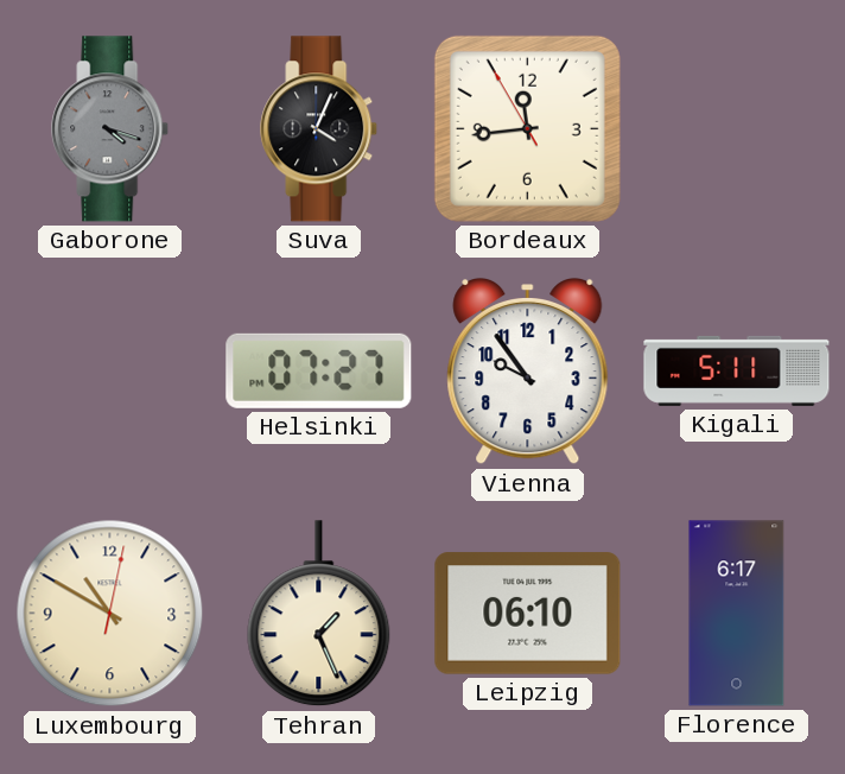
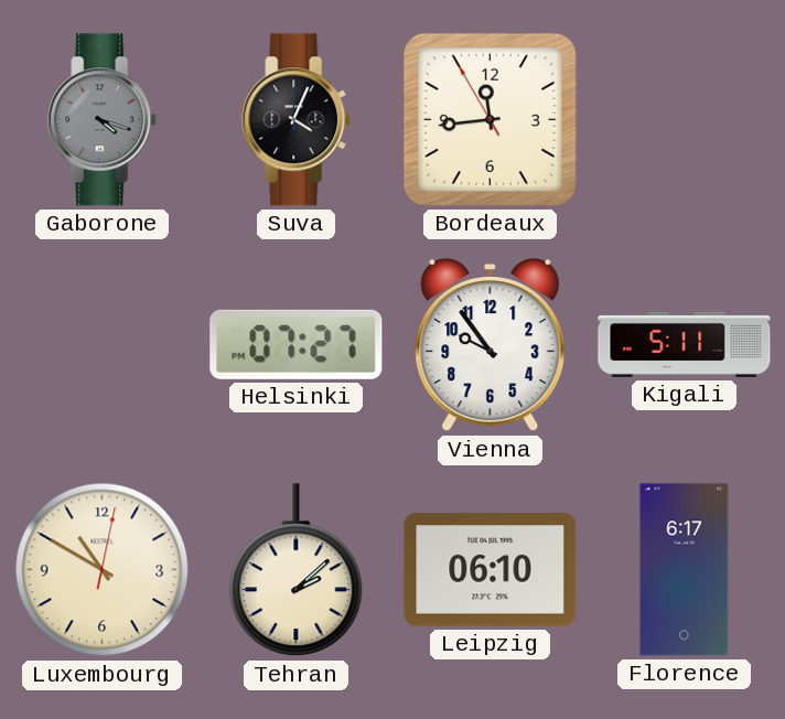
Tehran: 1:26 -> 2:08
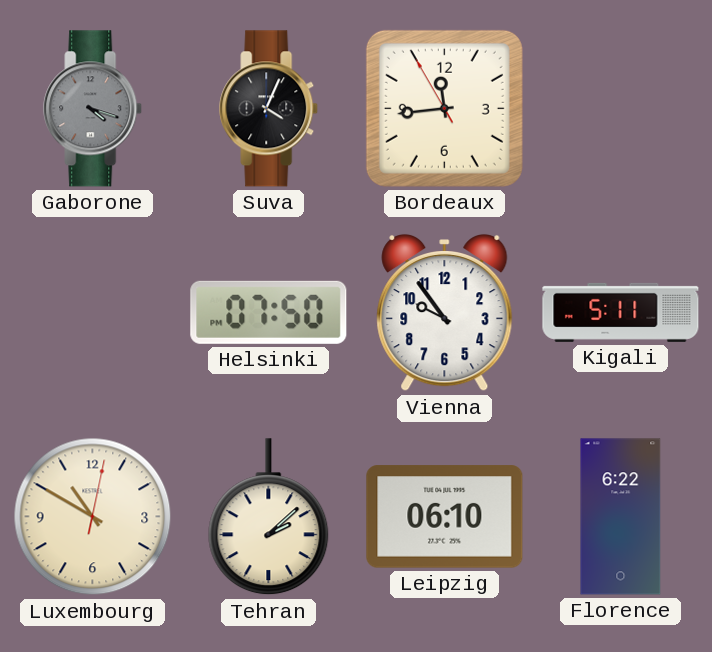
Helsinki: 07:27 -> 07:50
Florence: 6:17 -> 6:22
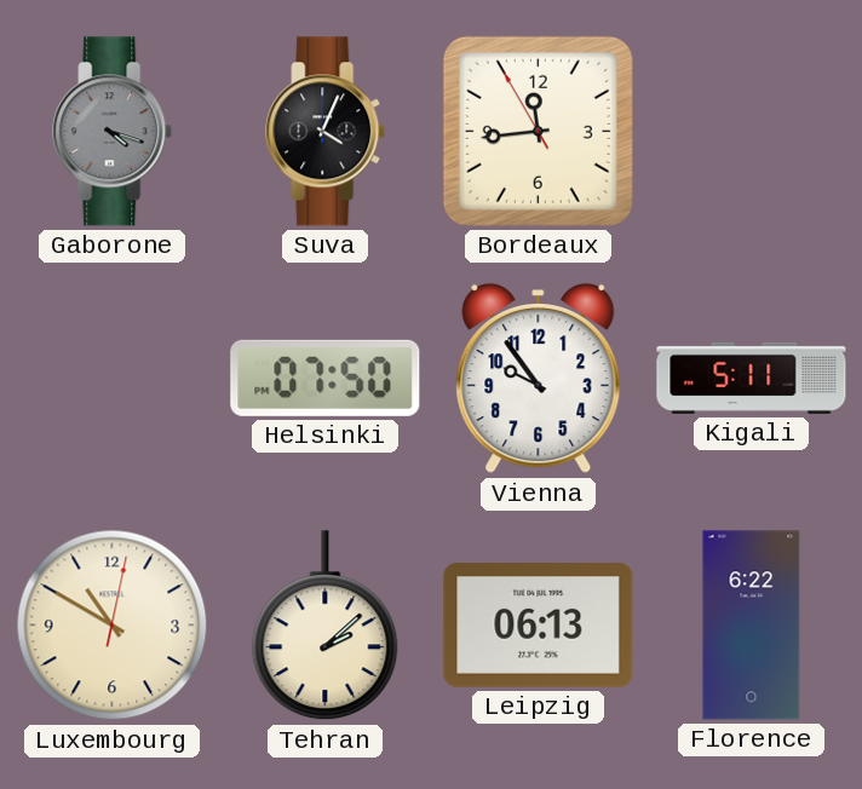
Leipzig: 06:10 -> 06:13
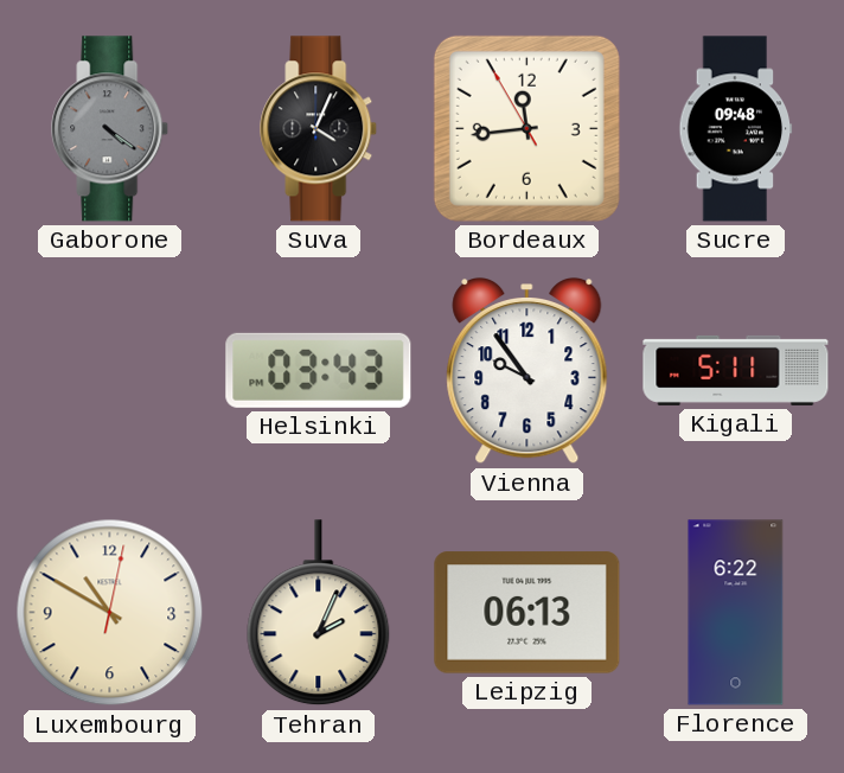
Gaborone: 4:18 -> 4:21
Sucre: none -> 09:48
Helsinki: 07:50 -> 03:43
Tehran: 2:08 -> 2:04
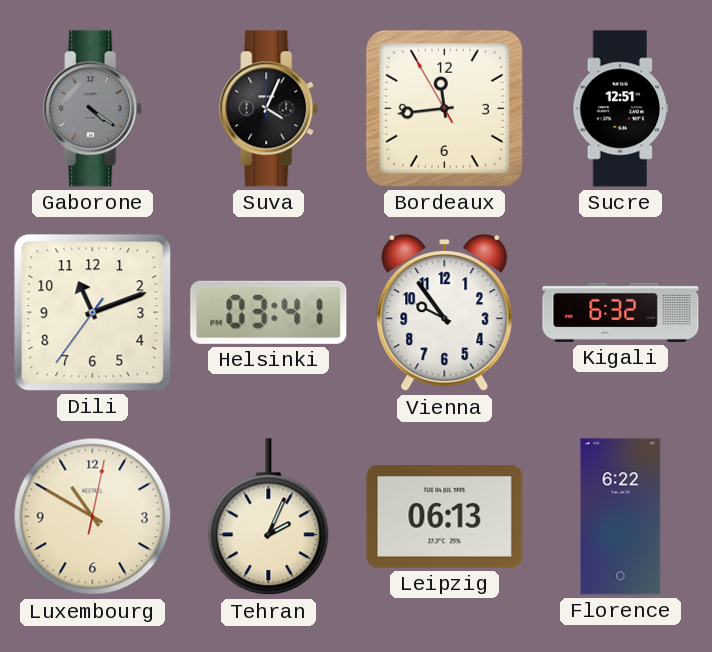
Sucre: 09:48 -> 12:51
Dili: none -> 11:11
Helsinki: 03:43 -> 03:41
Kigali: 5:11 -> 6:32
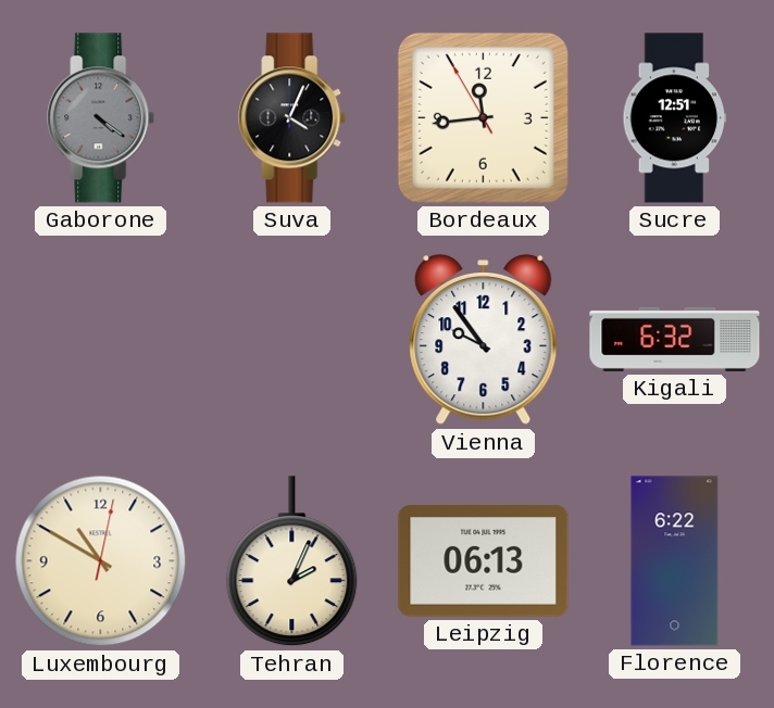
Dili: 11:11 -> none
Helsinki: 03:41 -> none
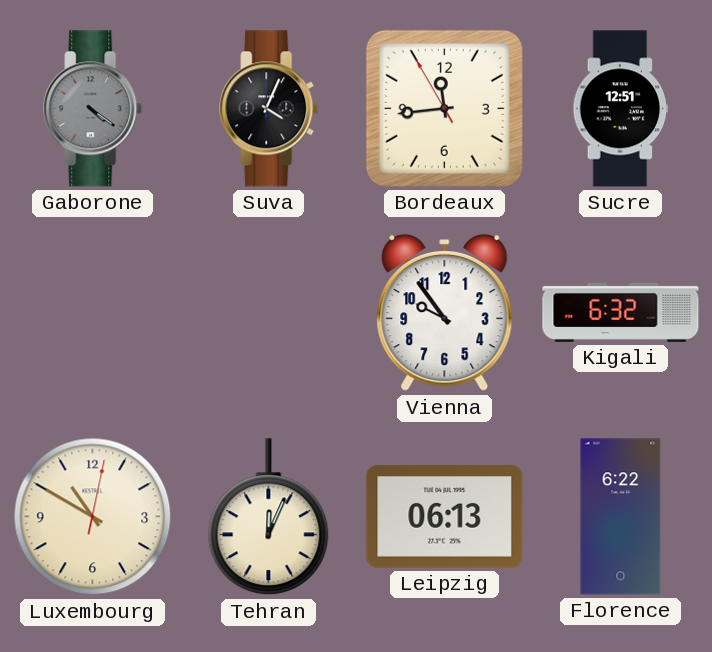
Tehran: 2:04 -> 12:04
